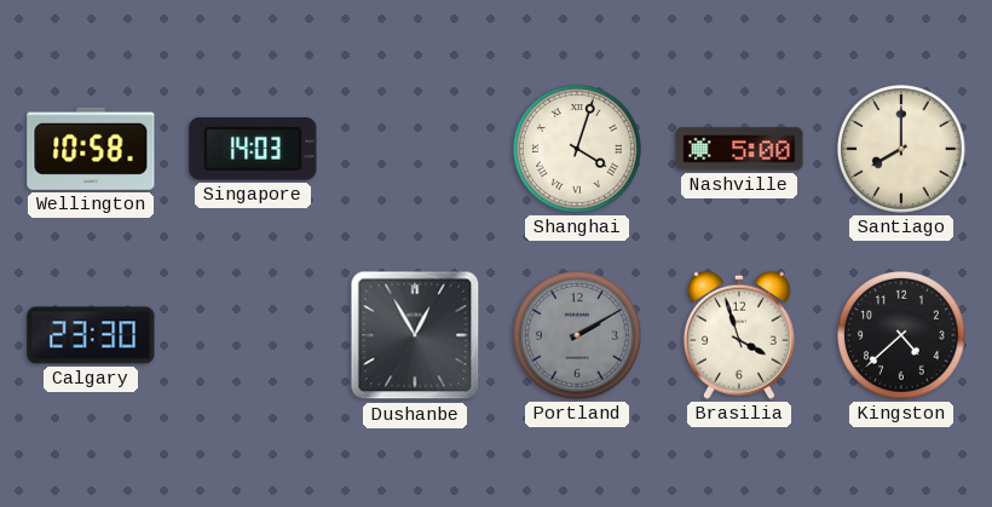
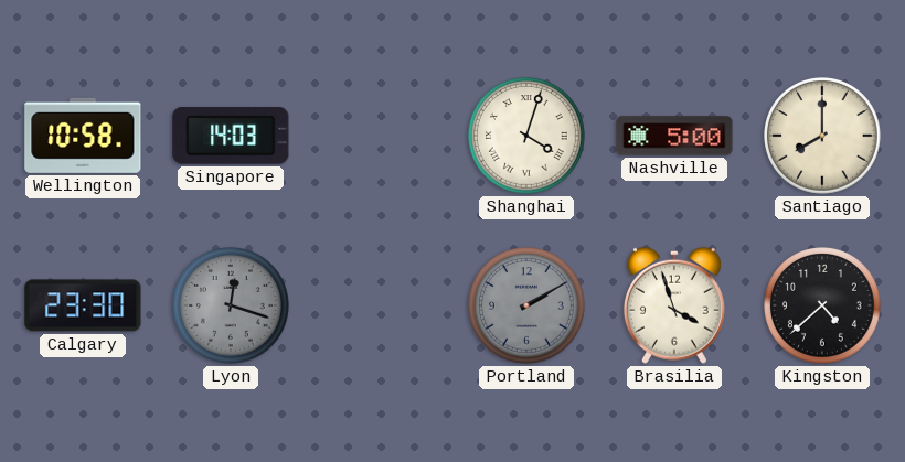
Lyon: none -> 12:18
Dushanbe: 12:55 -> none
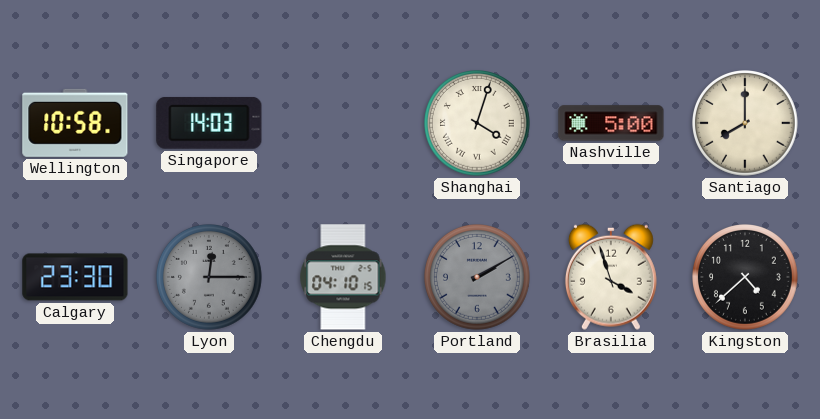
Lyon: 12:18 -> 12:15
Chengdu: none -> 04:10
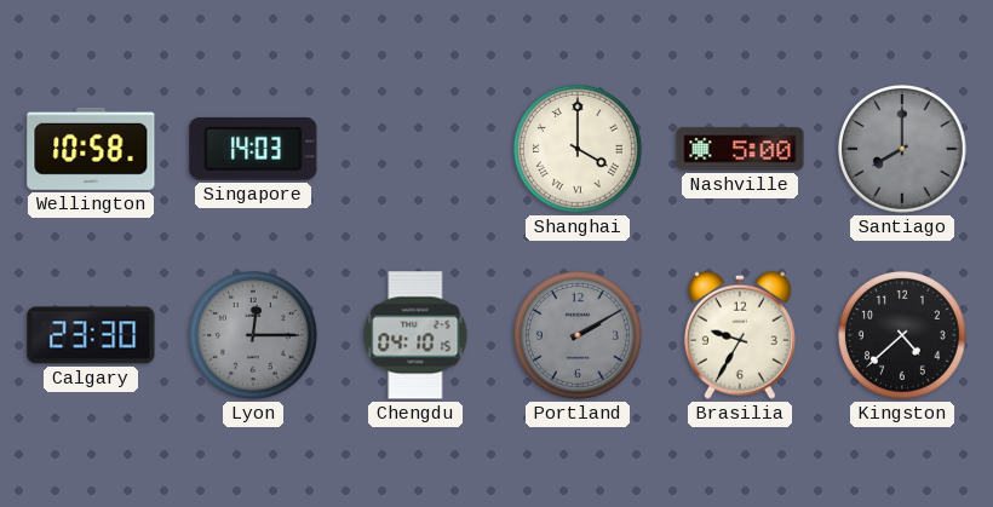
Shanghai: 4:03 -> 4:00
Santiago dial: cream -> grey
Brasilia: 3:57 -> 9:35
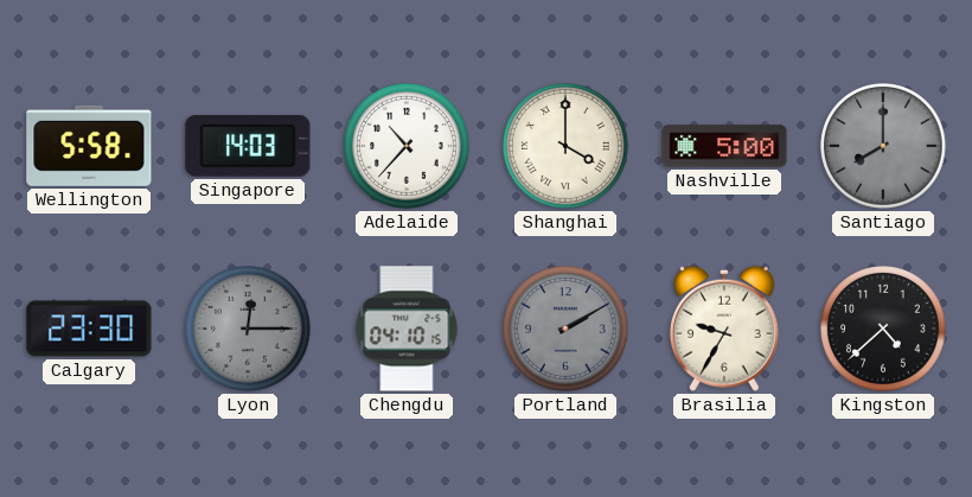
Wellington: 10:58 -> 5:58
Adelaide: none -> 10:37
